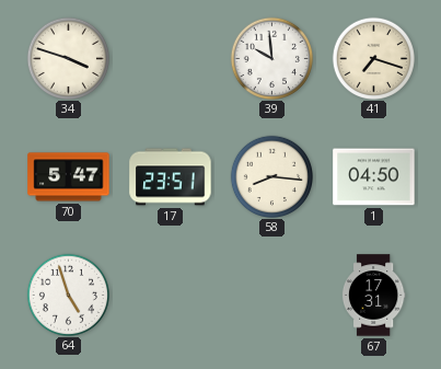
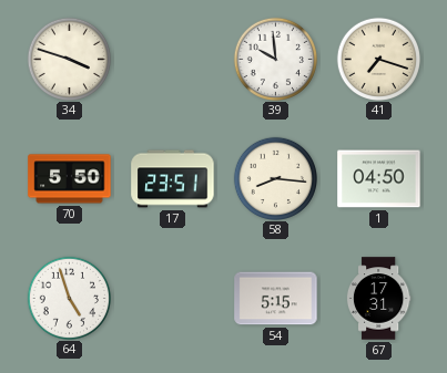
70: 5:47 -> 5:50
54: none -> 5:15
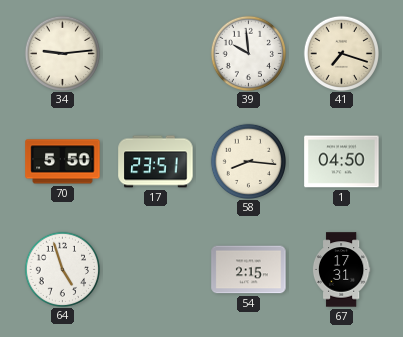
34: 3:48 -> 9:14
54: 5:15 -> 2:15
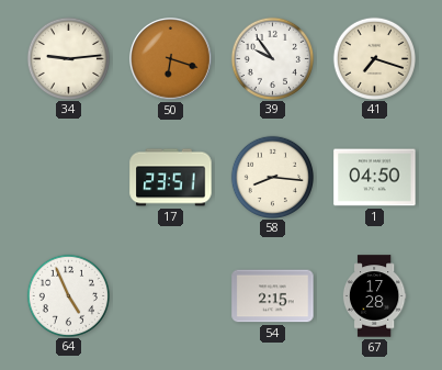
50: none -> 6:18
39: 9:59 -> 9:54
70: 5:50 -> none
64: 4:57 -> 4:56
67: 17:31 -> 17:28
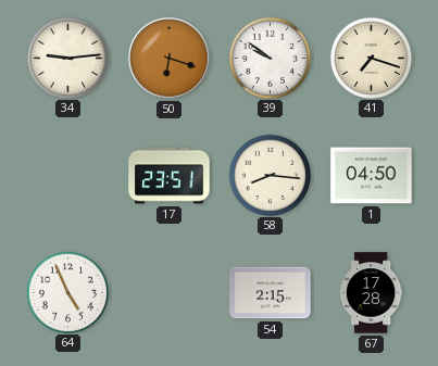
39: 9:54 -> 9:51
